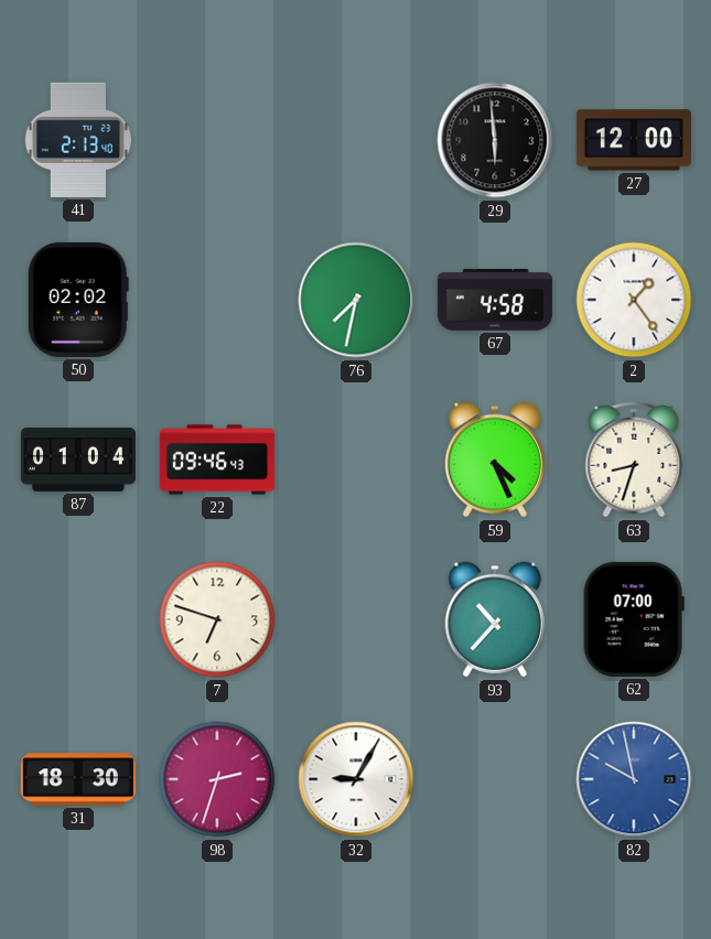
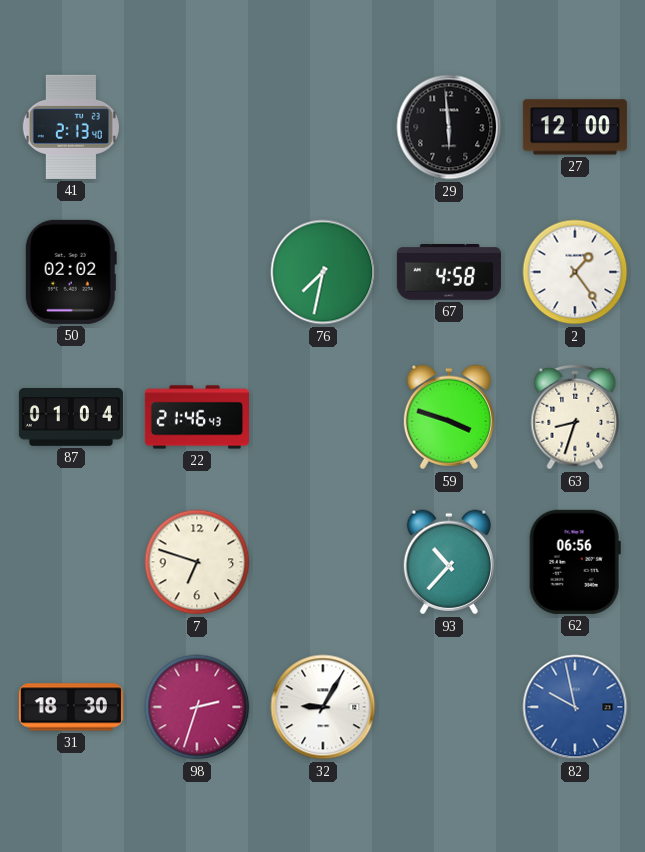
22: 09:46 -> 21:46
59: 4:26 -> 3:48
62: 07:00 -> 06:56
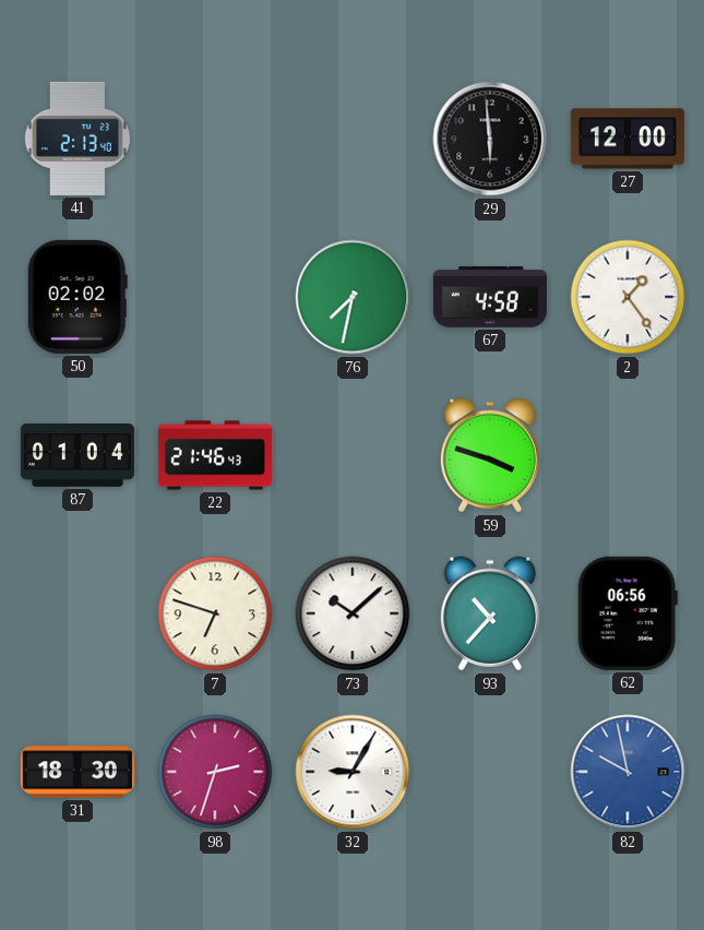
63: 8:33 -> none
73: none -> 10:08
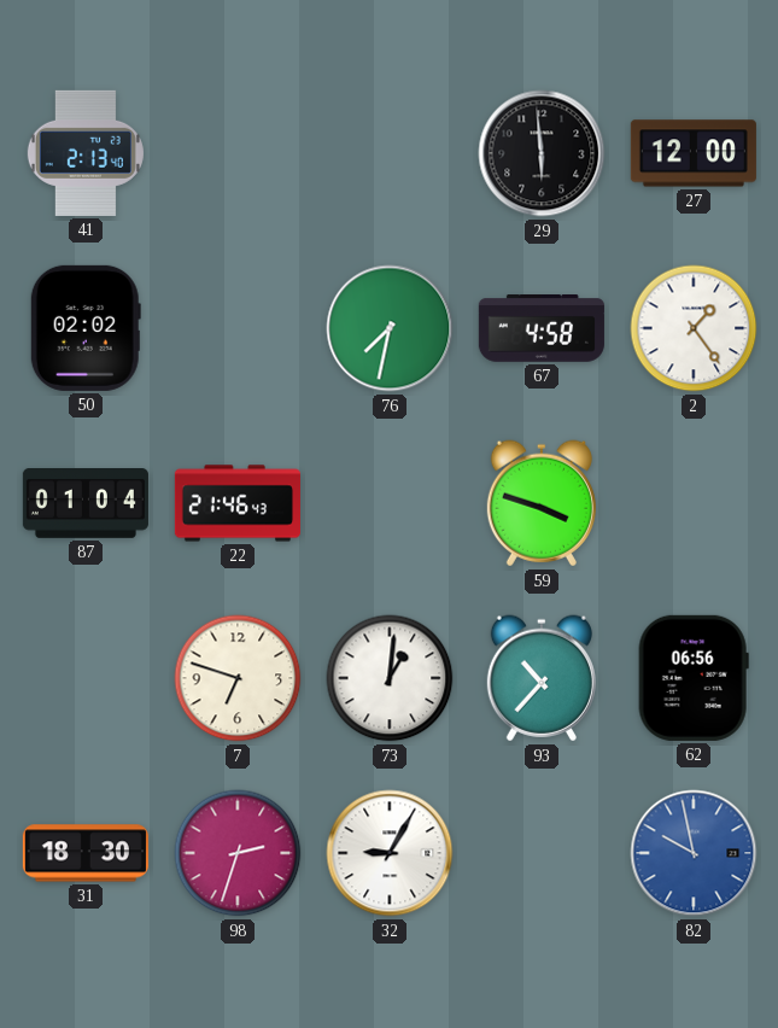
73: 10:08 -> 1:01
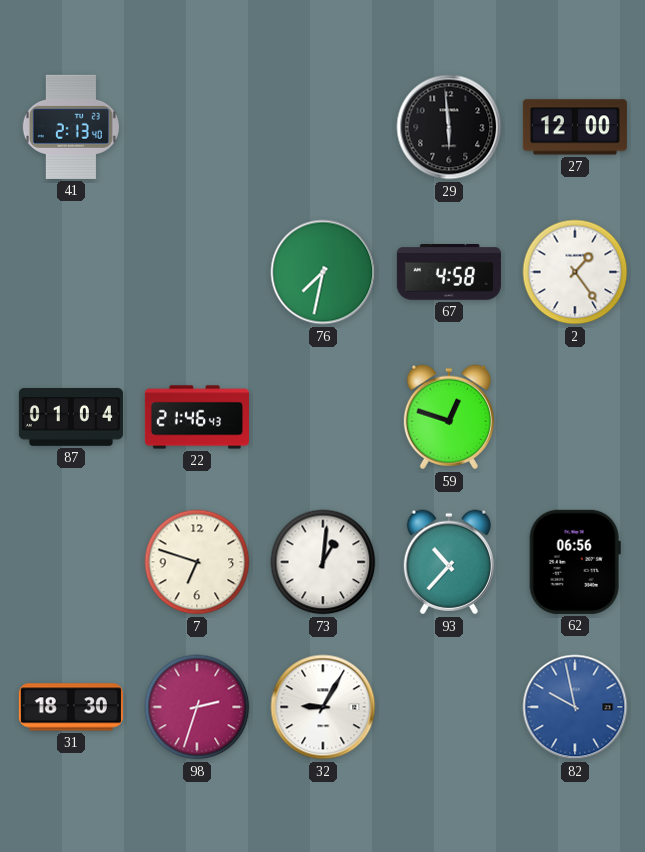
50: 02:02 -> none
59: 3:48 -> 12:48
